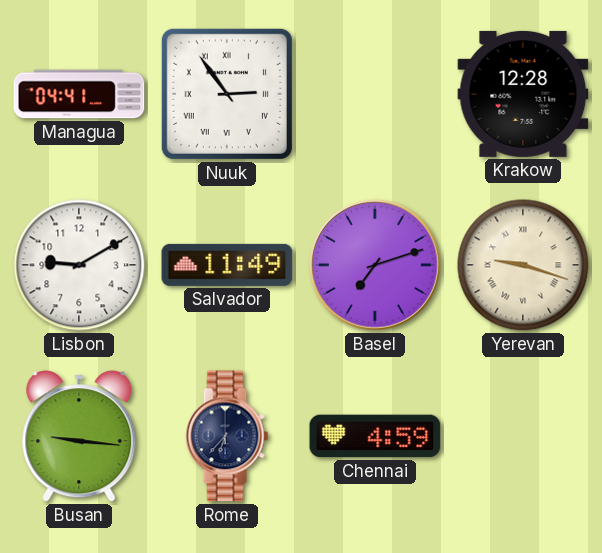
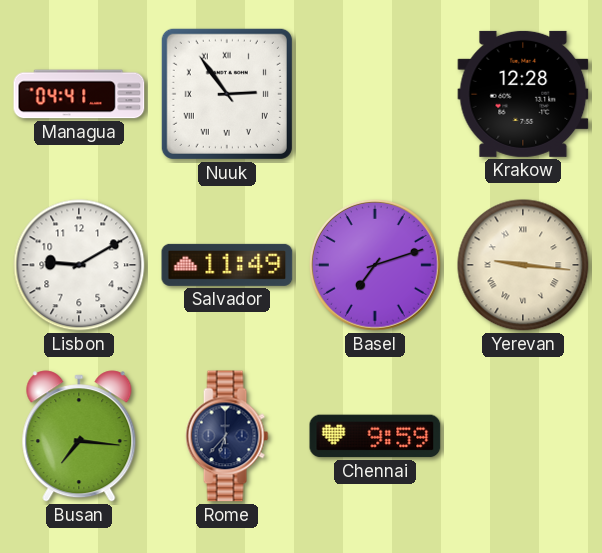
Yerevan: 9:18 -> 9:16
Busan: 9:16 -> 7:16
Chennai: 4:59 -> 9:59
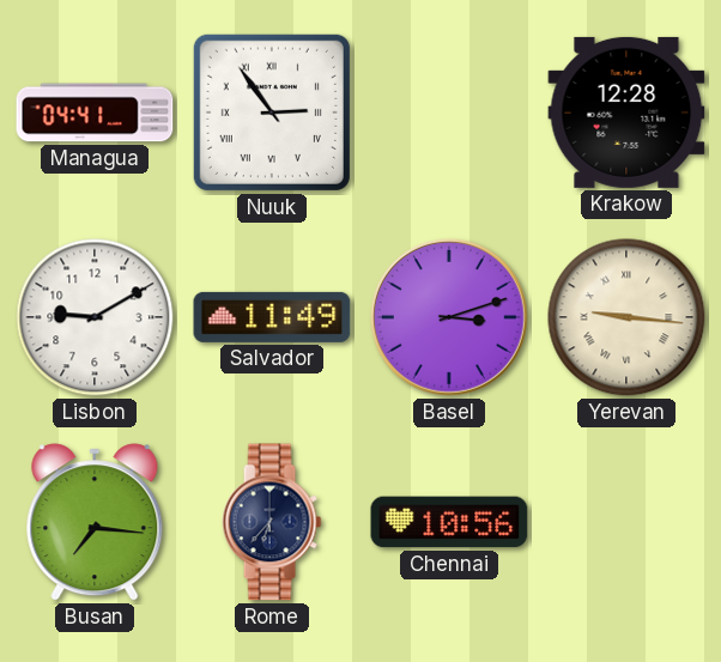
Basel: 7:12 -> 3:12
Chennai: 9:59 -> 10:56
